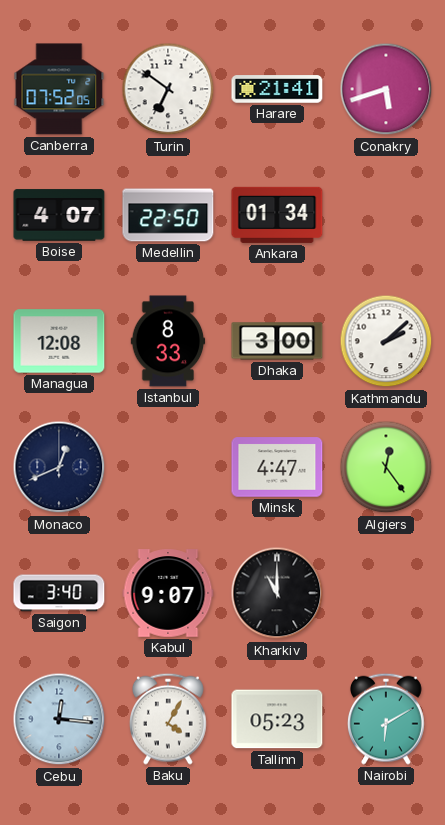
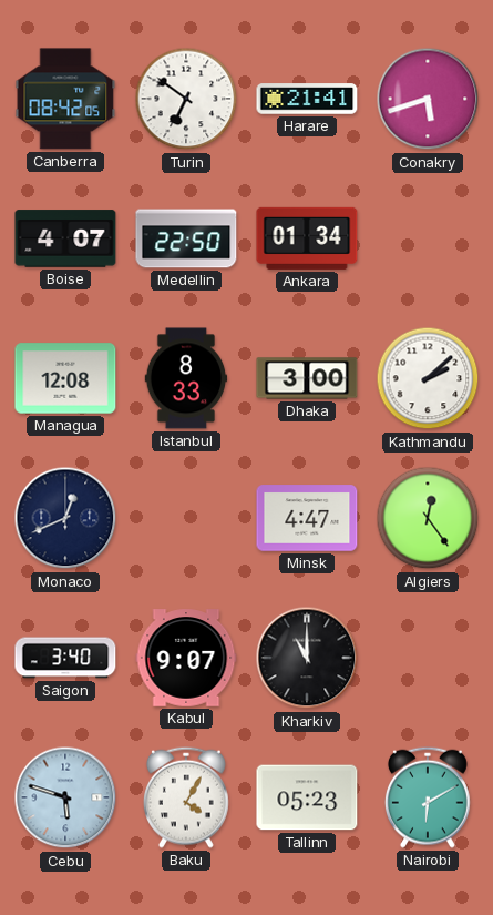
Canberra: 07:52 -> 08:42
Cebu: 12:16 -> 5:48
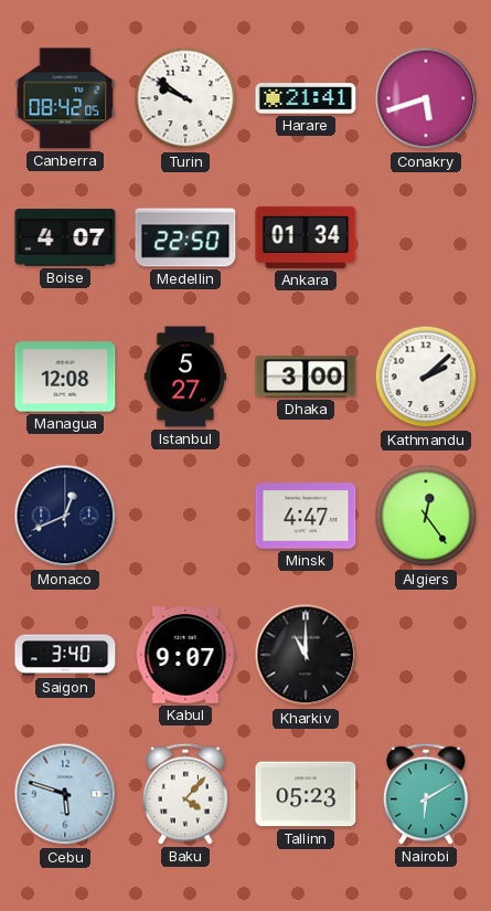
Turin: 6:51 -> 9:51
Istanbul: 8:33 -> 5:27
Baku: 4:05 -> 4:07
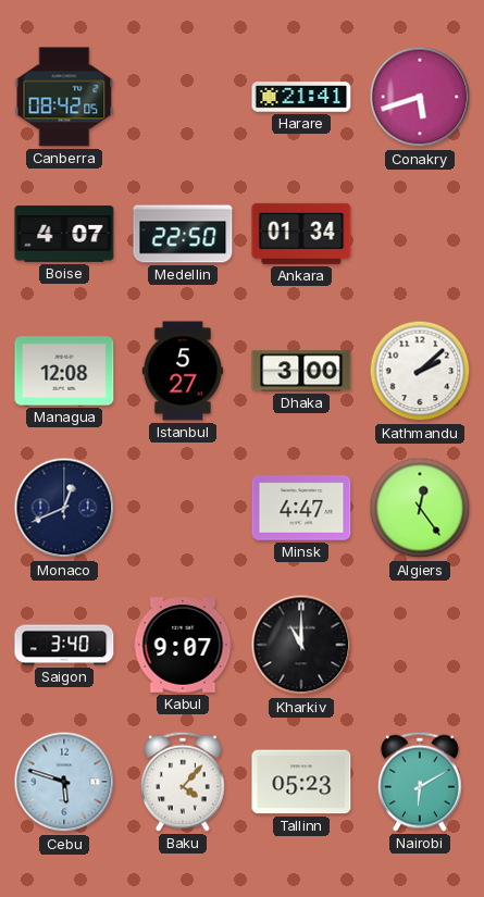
Turin: 9:51 -> none
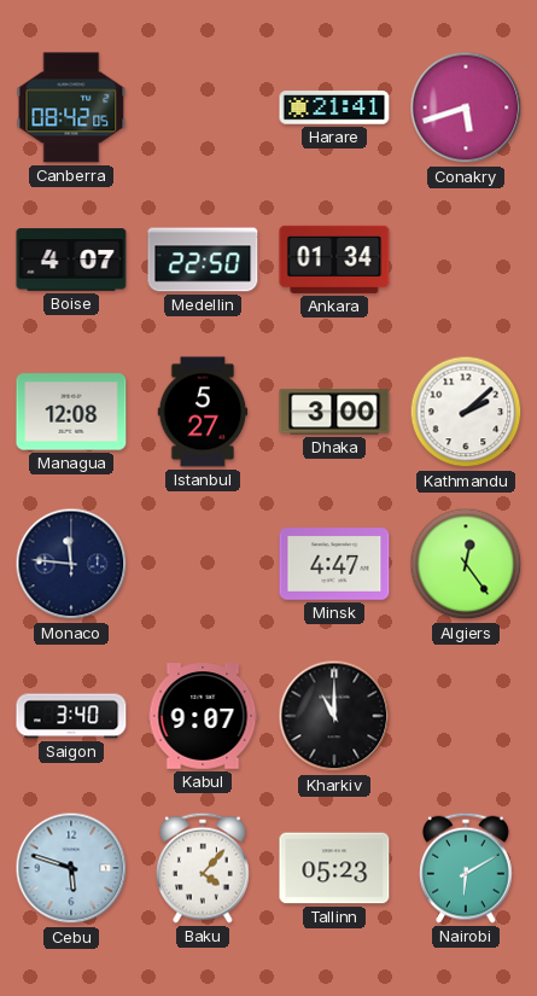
Monaco: 12:41 -> 11:46
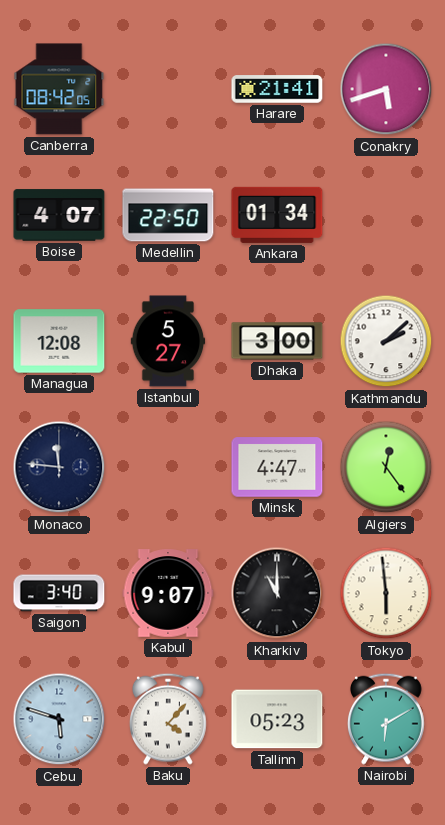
Tokyo: none -> 5:59
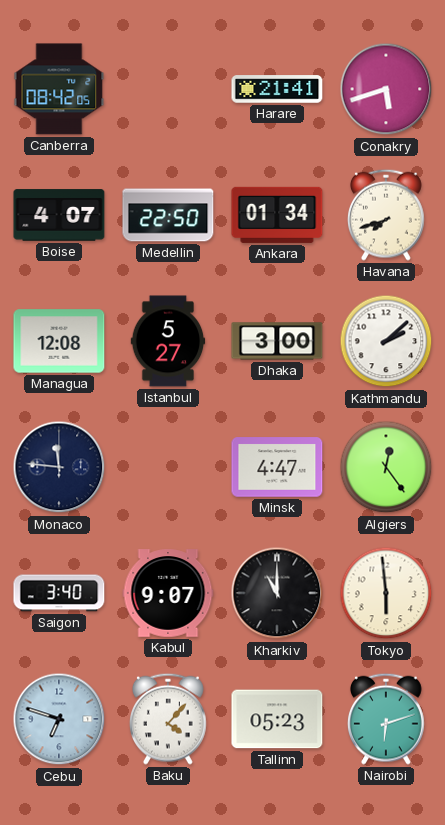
Havana: none -> 7:42
Cebu: 5:48 -> 6:48
Nairobi: 6:10 -> 6:12
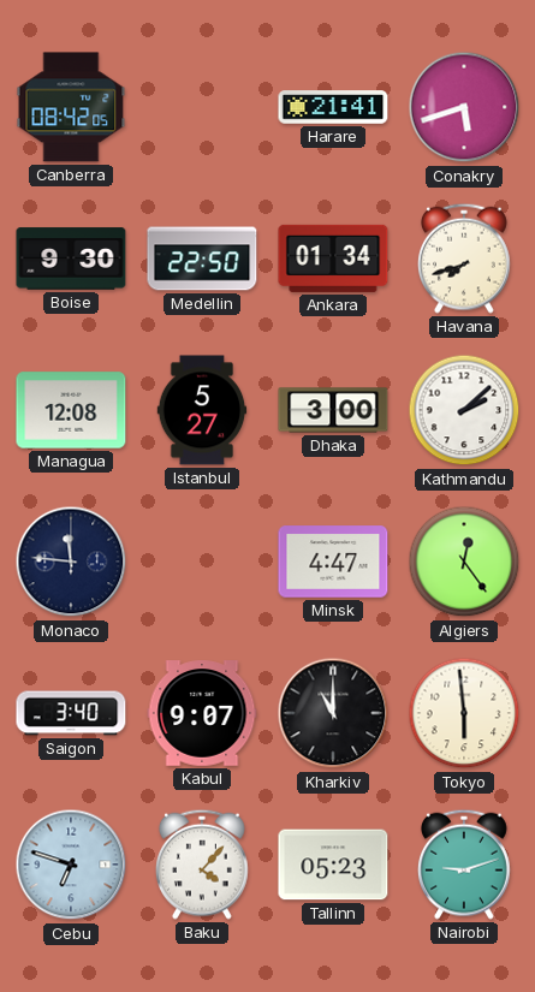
Boise: 4:07 -> 9:30
Nairobi: 6:12 -> 9:12
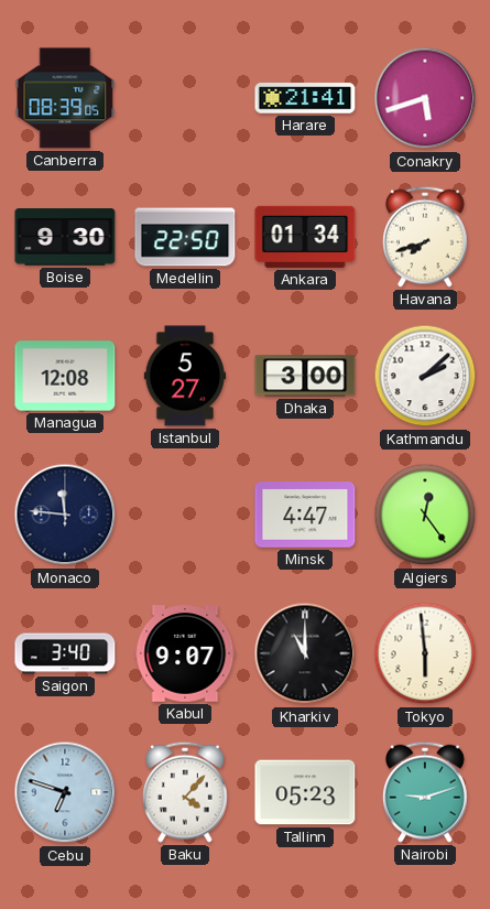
Canberra: 08:42 -> 08:39
